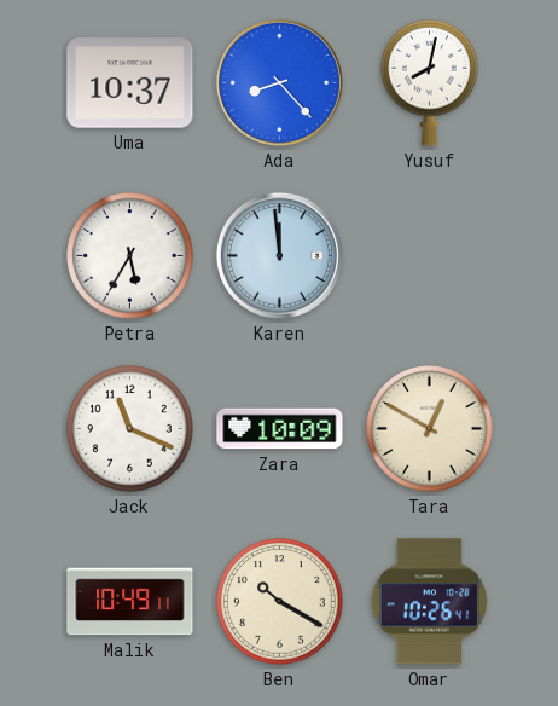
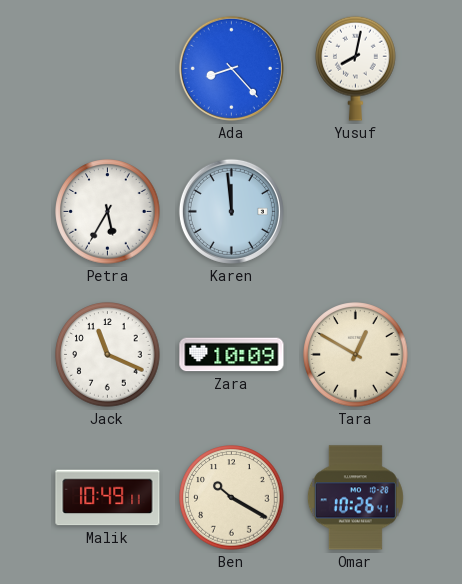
Uma: 10:37 -> none
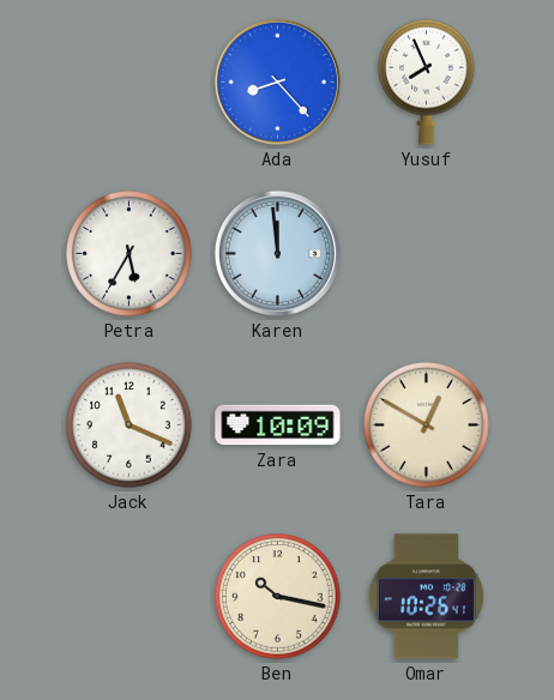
Yusuf: 8:02 -> 7:56
Malik: 10:49 -> none
Ben: 10:20 -> 10:17
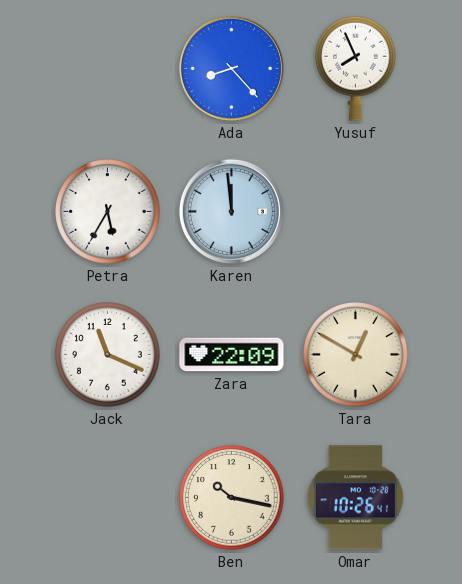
Zara: 10:09 -> 22:09
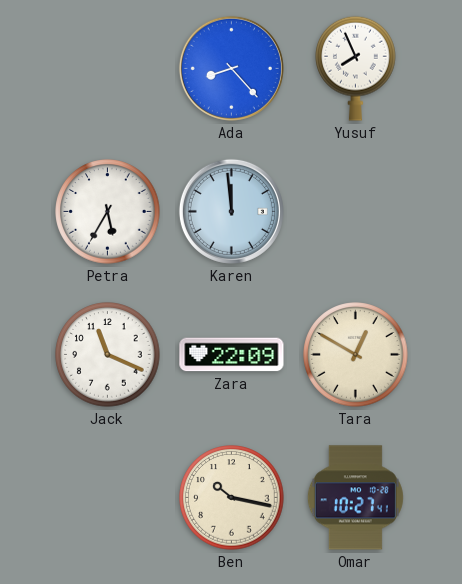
Omar: 10:26 -> 10:27
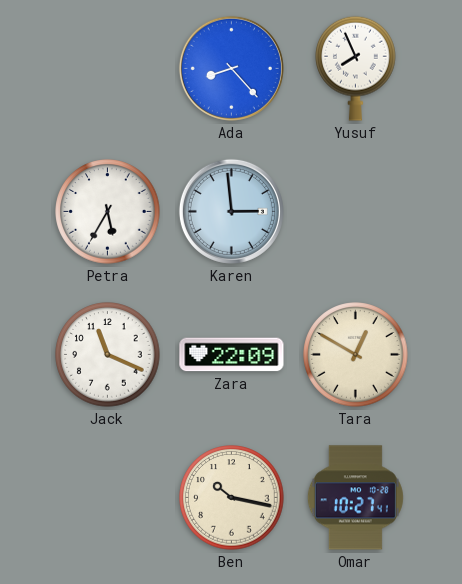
Karen: 11:59 -> 2:59
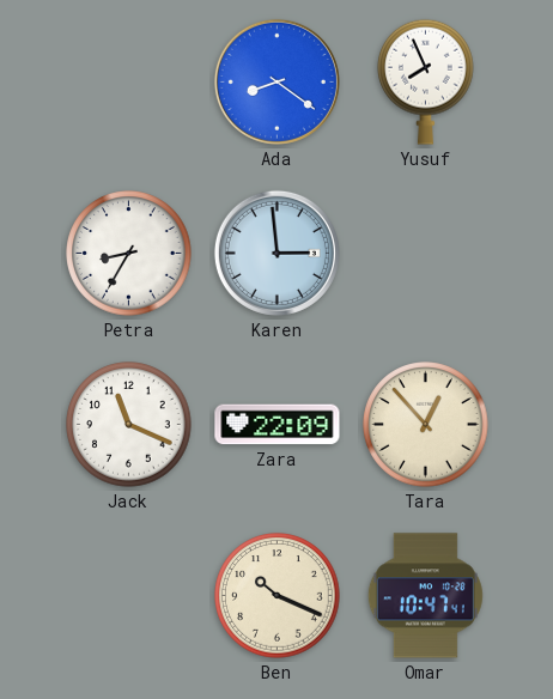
Ada: 8:23 -> 8:21
Petra: 5:35 -> 8:35
Tara: 12:50 -> 12:53
Ben: 10:17 -> 10:19
Omar: 10:27 -> 10:47
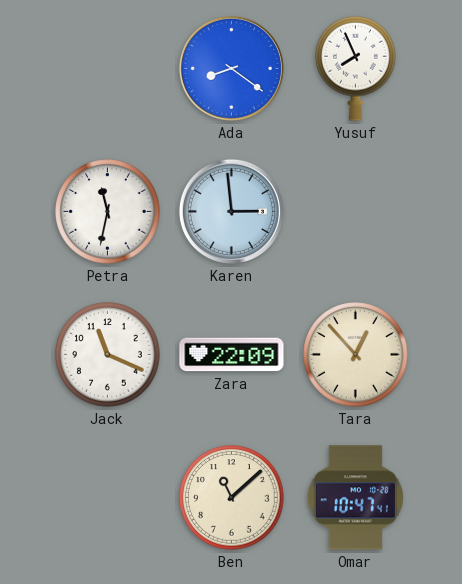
Petra: 8:35 -> 11:32
Ben: 10:19 -> 11:08
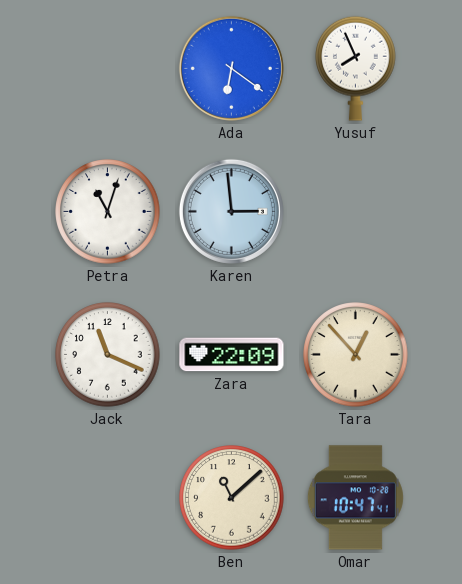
Ada: 8:21 -> 6:21
Petra: 11:32 -> 11:03
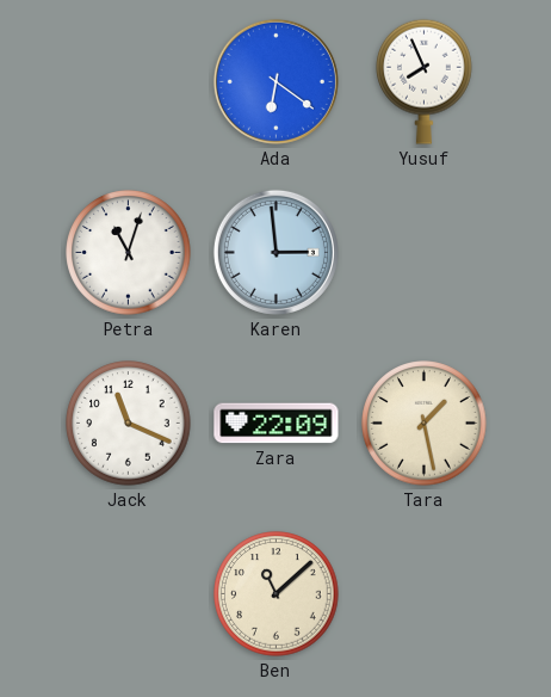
Tara: 12:53 -> 1:28
Omar: 10:47 -> none
